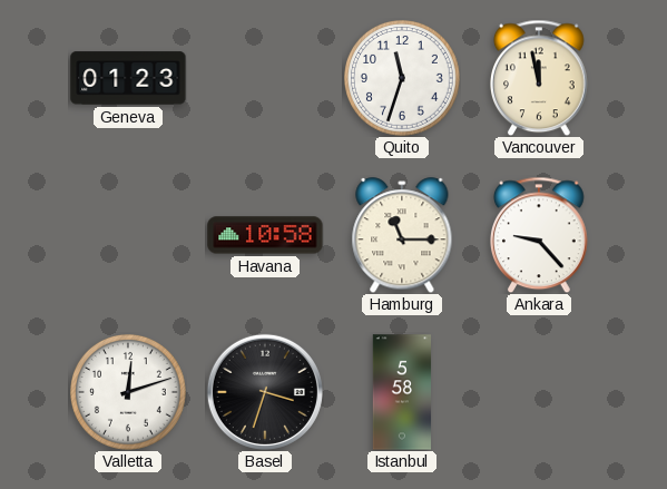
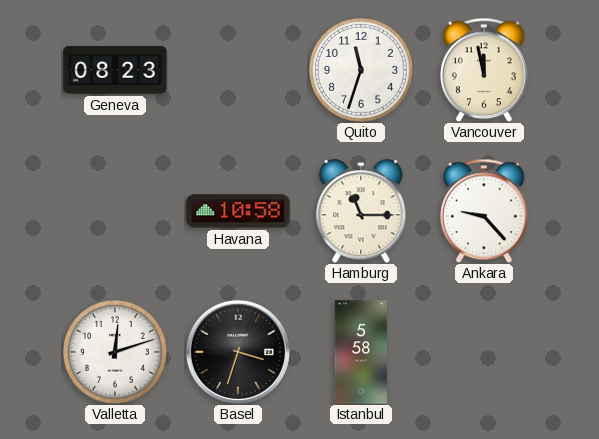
Geneva: 01:23 -> 08:23
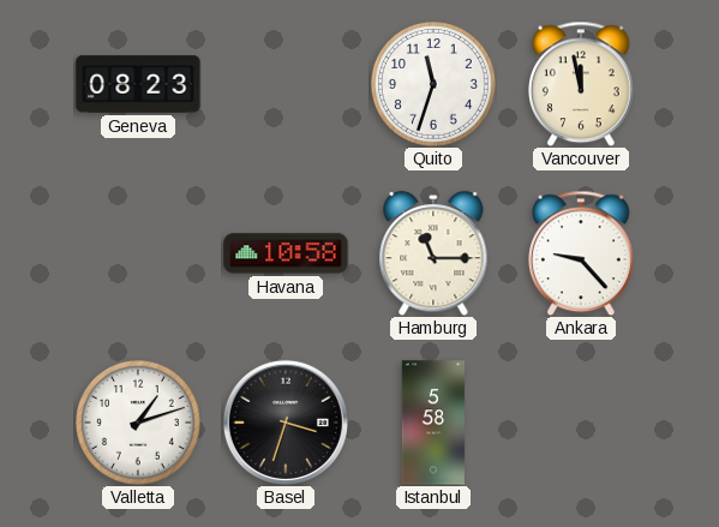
Valletta: 12:12 -> 1:12
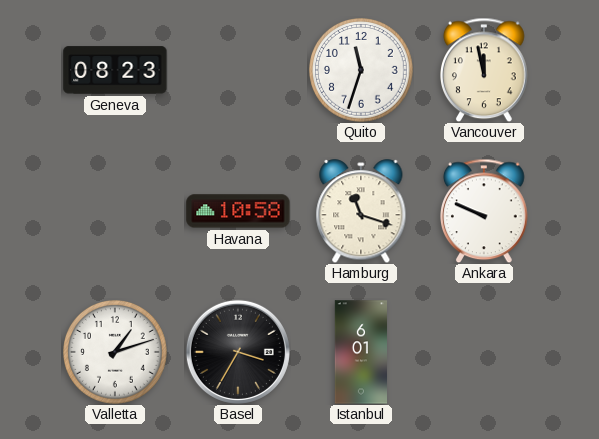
Hamburg: 11:15 -> 11:18
Ankara: 9:23 -> 9:49
Basel: 3:33 -> 3:35
Istanbul: 5:58 -> 6:01
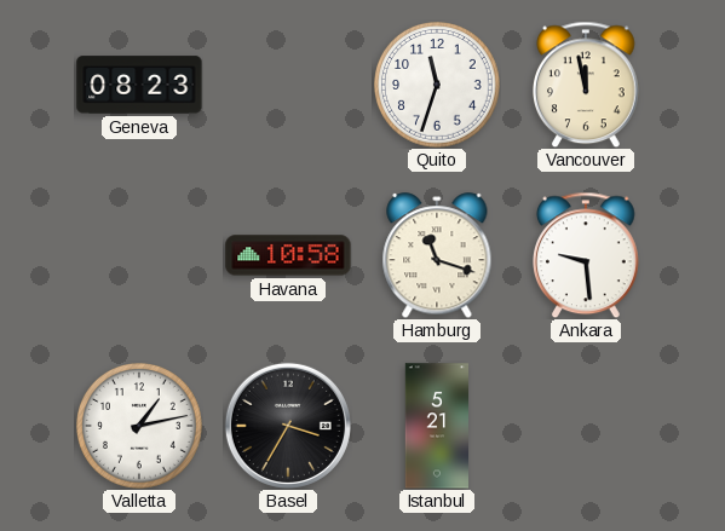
Ankara: 9:49 -> 9:29
Valletta: 1:12 -> 1:13
Istanbul: 6:01 -> 5:21
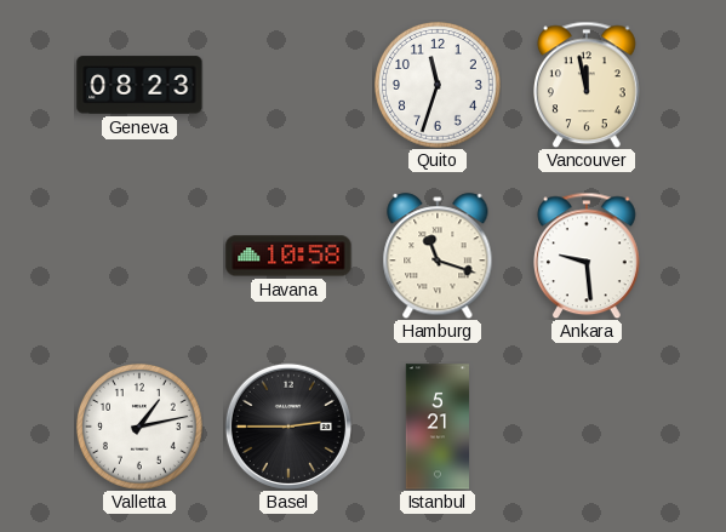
Basel: 3:35 -> 2:45
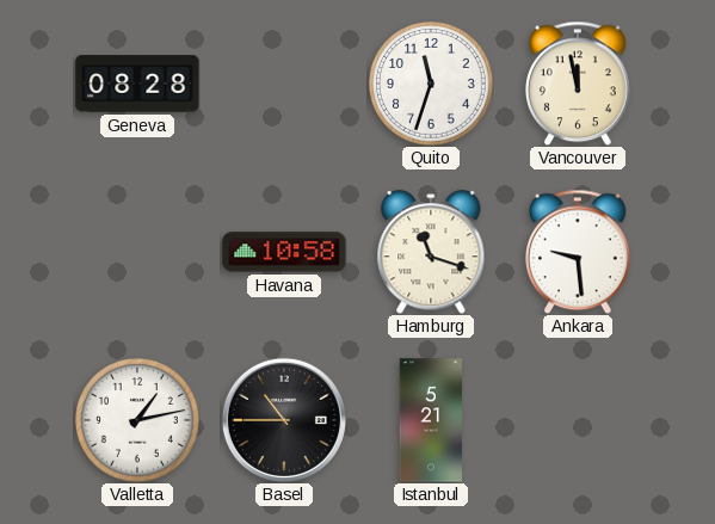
Geneva: 08:23 -> 08:28
Basel: 2:45 -> 10:45
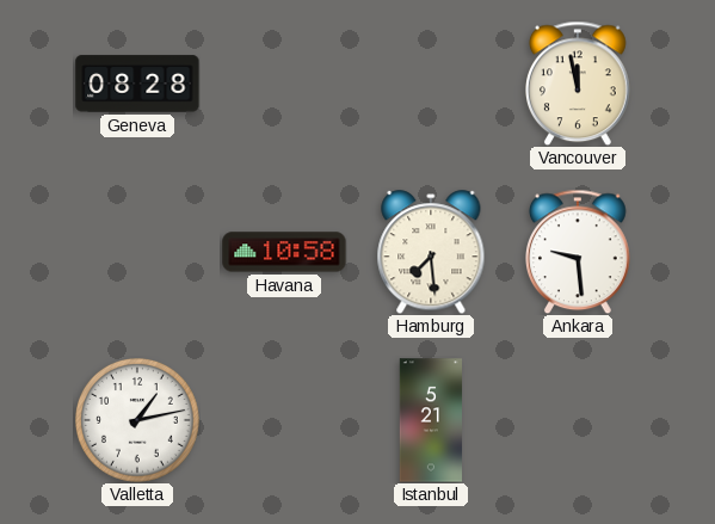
Quito: 11:33 -> none
Hamburg: 11:18 -> 7:29
Basel: 10:45 -> none
